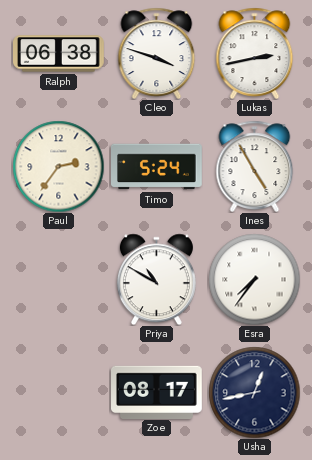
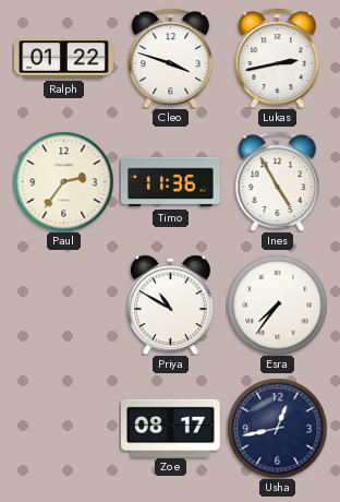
Ralph: 06:38 -> 01:22
Timo: 5:24 -> 11:36
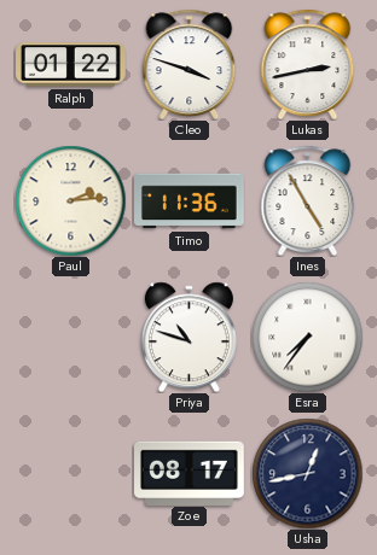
Paul: 2:36 -> 2:14
Priya: 10:50 -> 10:48
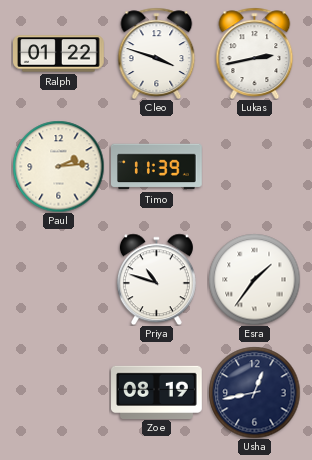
Timo: 11:36 -> 11:39
Ines: 4:55 -> none
Esra: 7:36 -> 1:36
Zoe: 08:17 -> 08:19
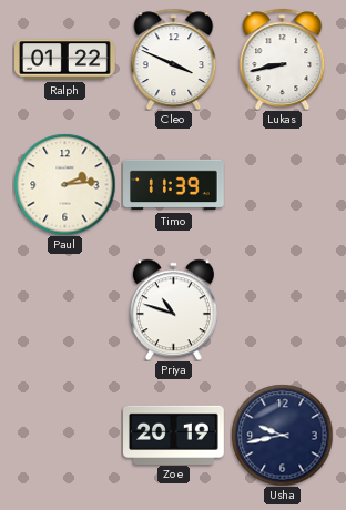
Cleo: 3:48 -> 3:49
Lukas: 2:43 -> 8:43
Esra: 1:36 -> none
Zoe: 08:19 -> 20:19
Usha: 12:43 -> 9:43
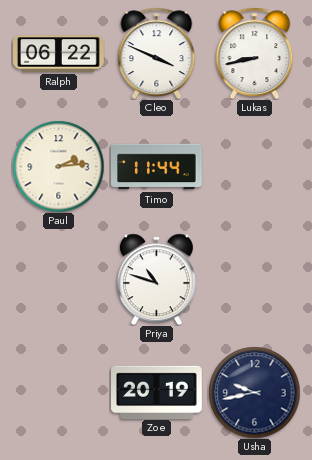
Ralph: 01:22 -> 06:22
Timo: 11:39 -> 11:44
